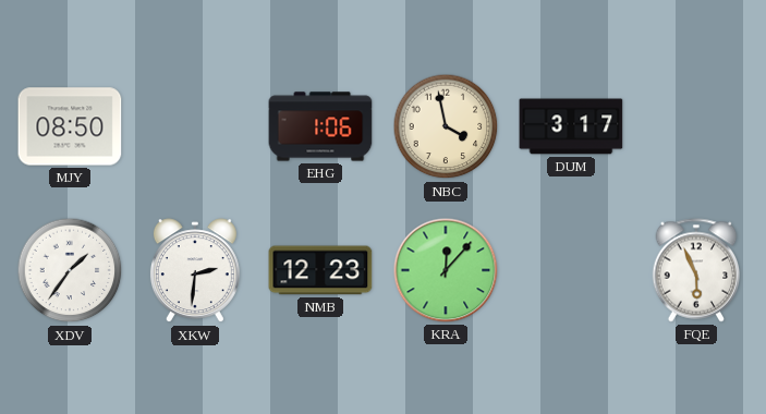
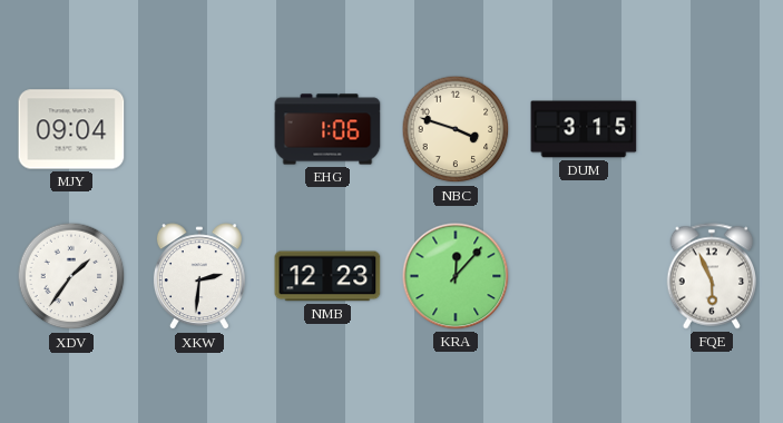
MJY: 08:50 -> 09:04
NBC: 3:58 -> 3:48
DUM: 3:17 -> 3:15
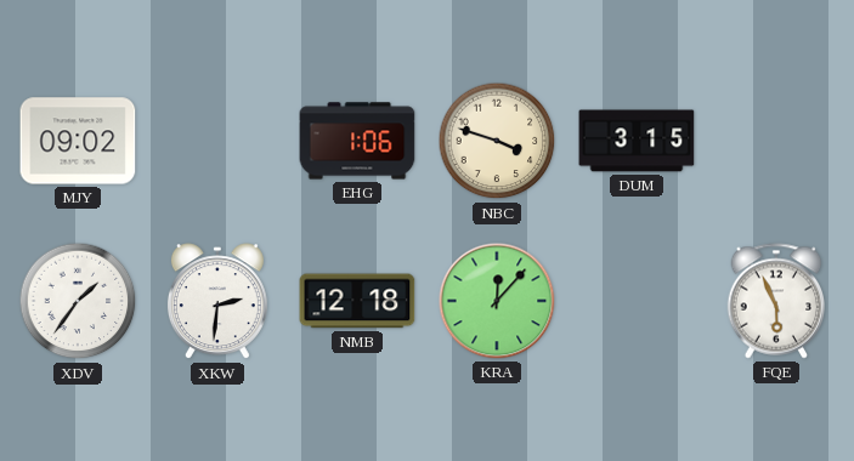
MJY: 09:04 -> 09:02
NMB: 12:23 -> 12:18
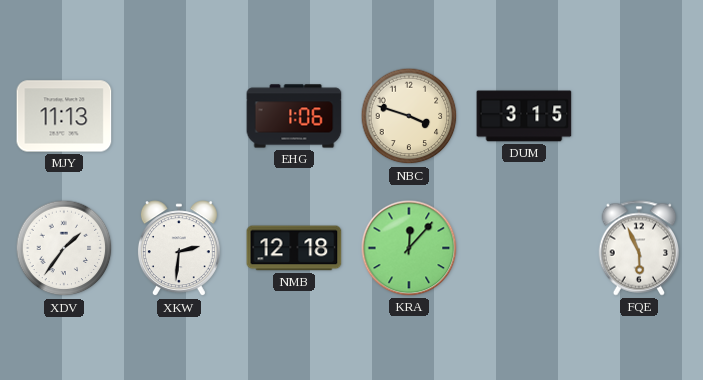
MJY: 09:02 -> 11:13
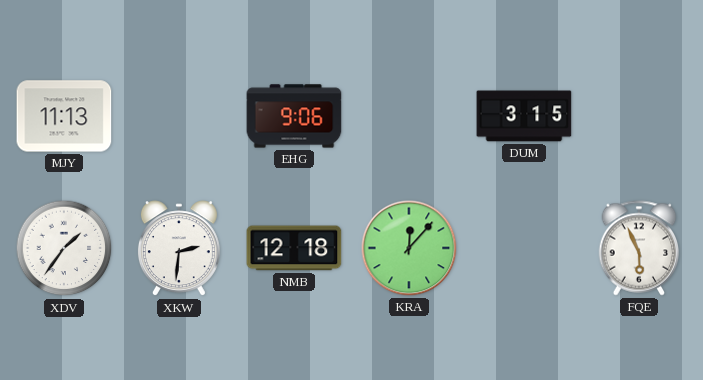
EHG: 1:06 -> 9:06
NBC: 3:48 -> none
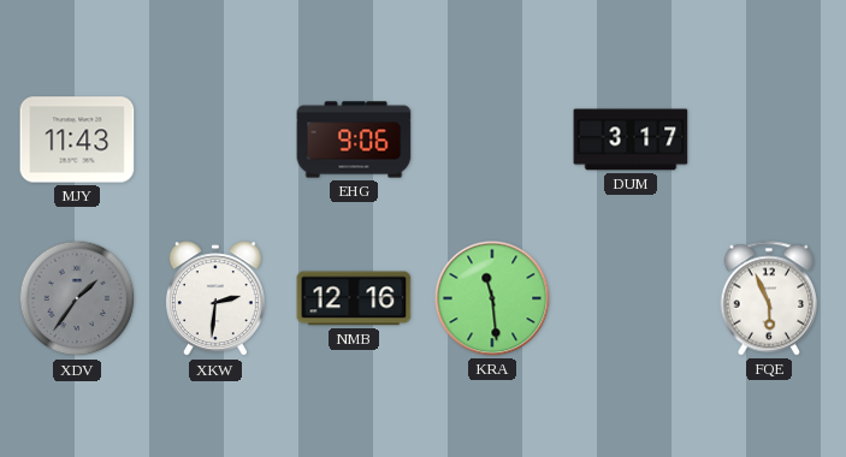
MJY: 11:13 -> 11:43
DUM: 3:15 -> 3:17
XDV dial: white -> grey
NMB: 12:18 -> 12:16
KRA: 12:07 -> 11:29
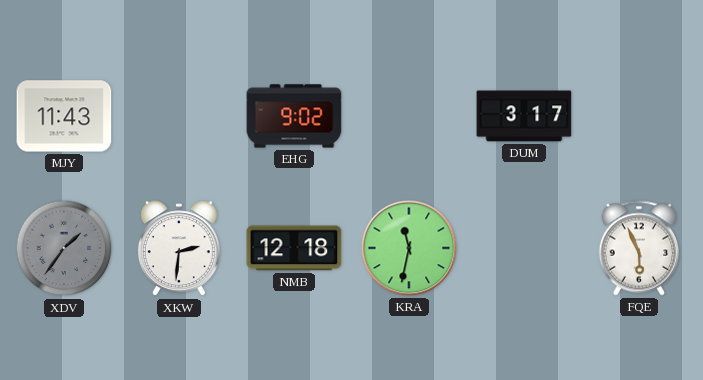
EHG: 9:06 -> 9:02
NMB: 12:16 -> 12:18
KRA: 11:29 -> 11:32
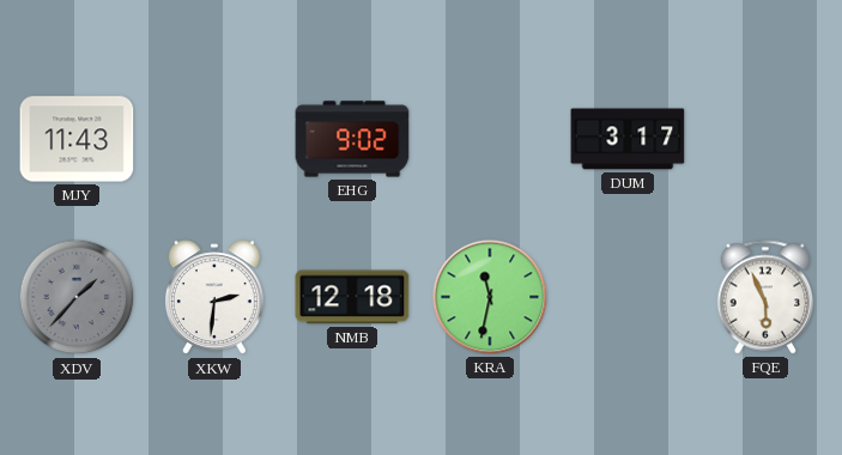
XDV: 1:36 -> 1:37
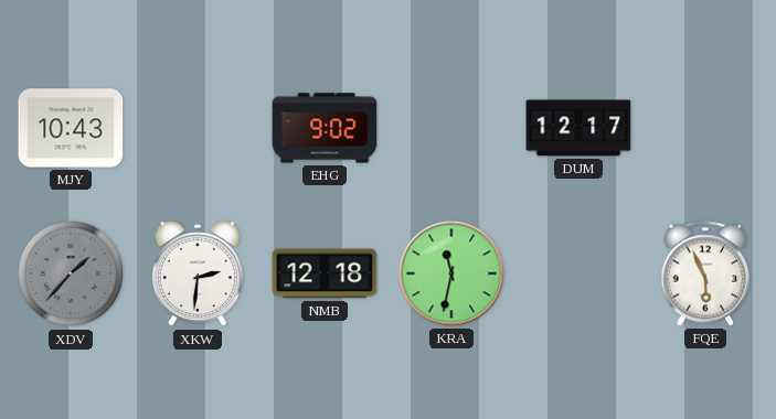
MJY: 11:43 -> 10:43
DUM: 3:17 -> 12:17
